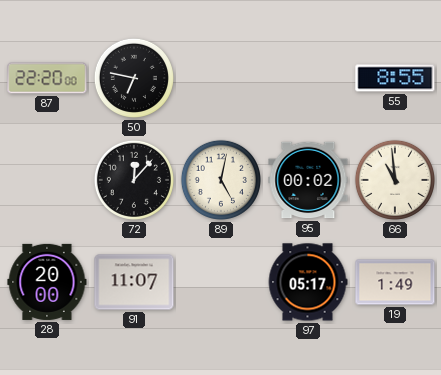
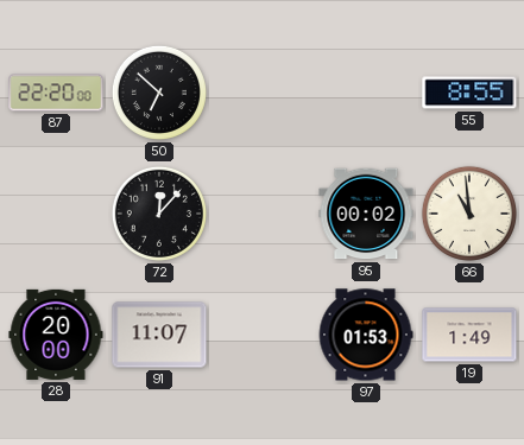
50: 6:47 -> 6:52
89: 5:02 -> none
97: 05:17 -> 01:53
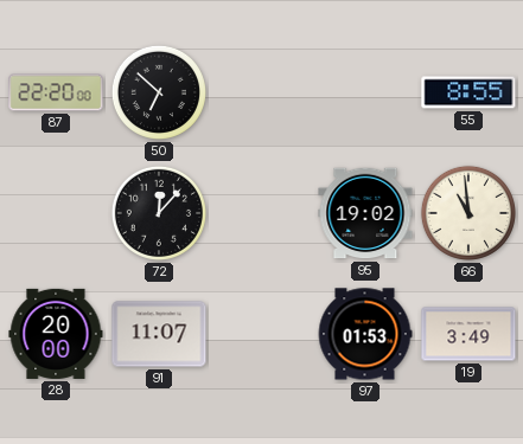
95: 00:02 -> 19:02
19: 1:49 -> 3:49
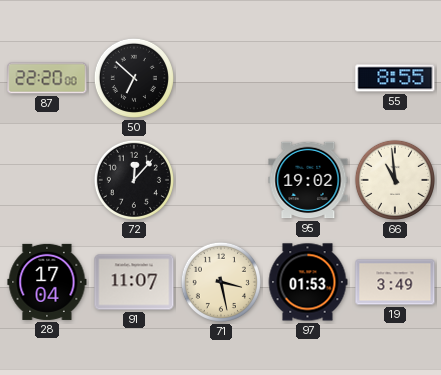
28: 20:00 -> 17:04
71: none -> 3:28
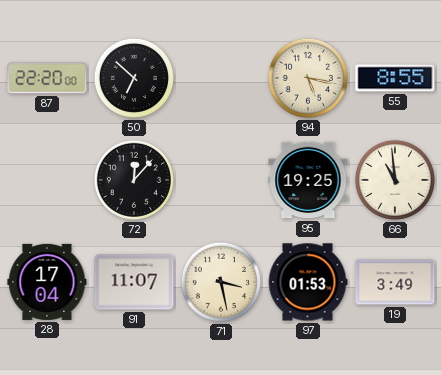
94: none -> 5:17
95: 19:02 -> 19:25
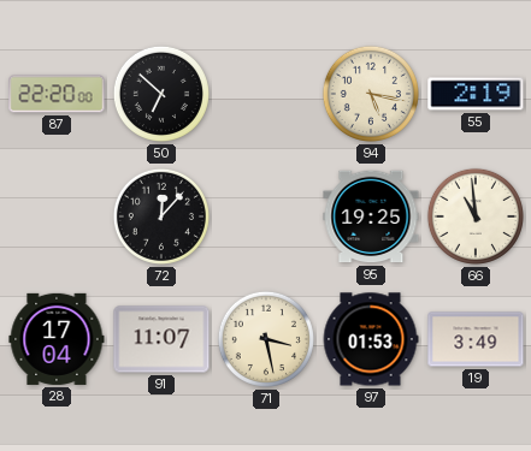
55: 8:55 -> 2:19
